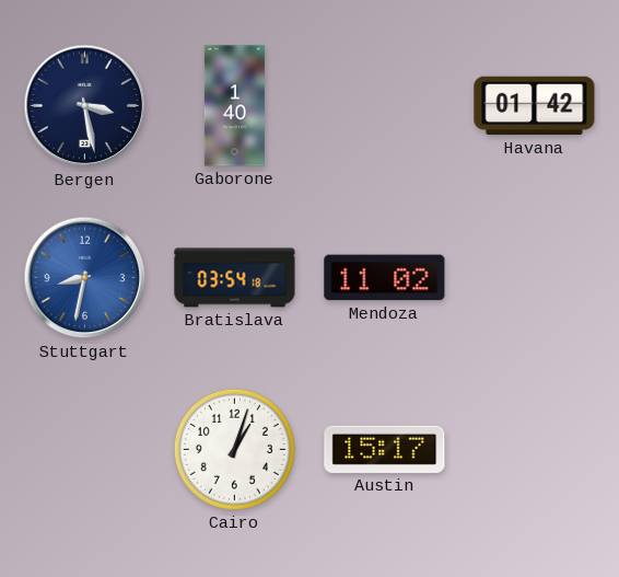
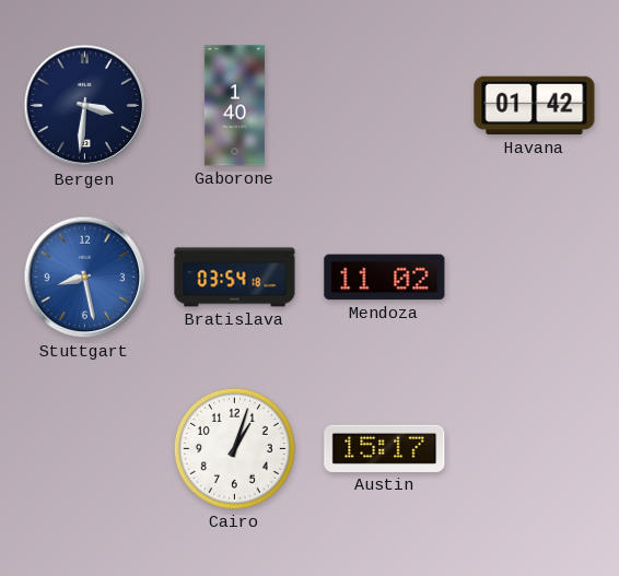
Bergen: 3:28 -> 3:31
Stuttgart: 8:32 -> 8:28
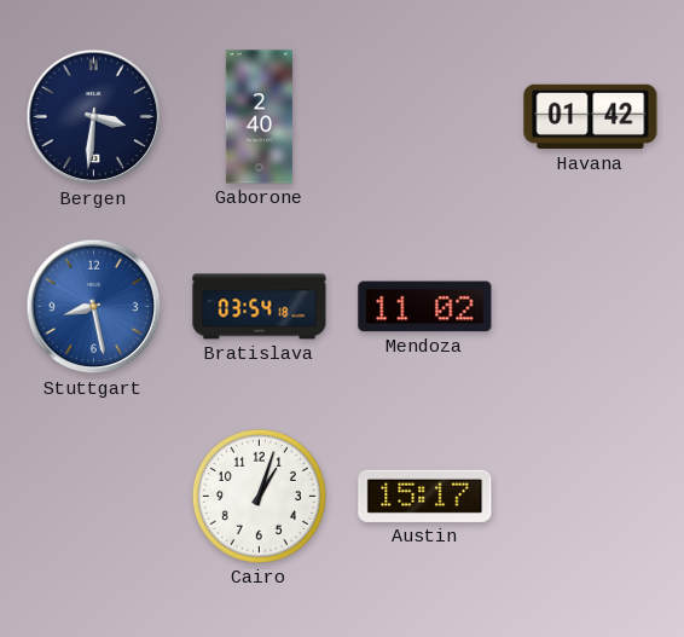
Gaborone: 1:40 -> 2:40
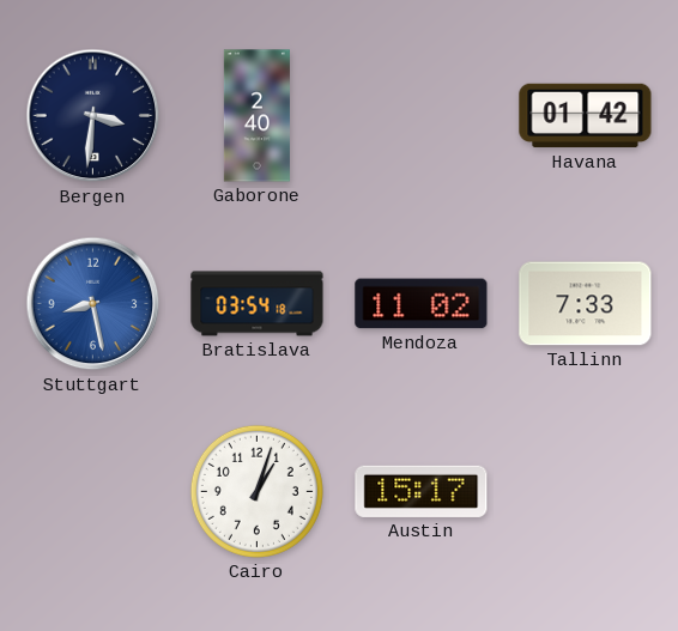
Tallinn: none -> 7:33
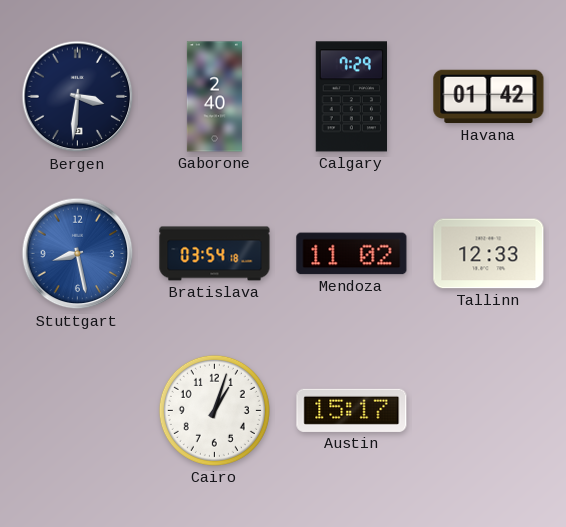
Calgary: none -> 7:29
Tallinn: 7:33 -> 12:33
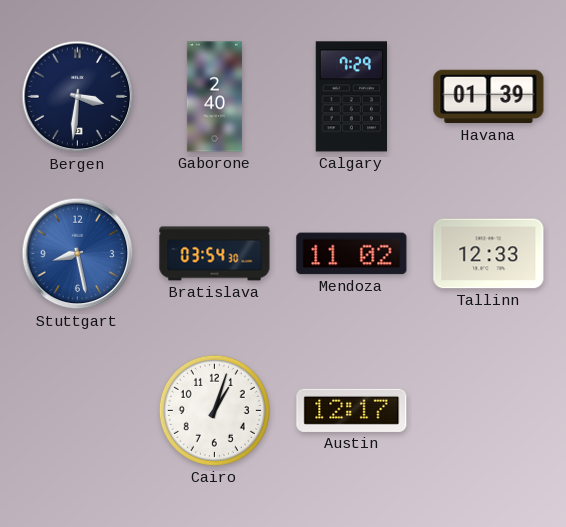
Havana: 01:42 -> 01:39
Bratislava: 03:54:18 -> 03:54:30
Austin: 15:17 -> 12:17
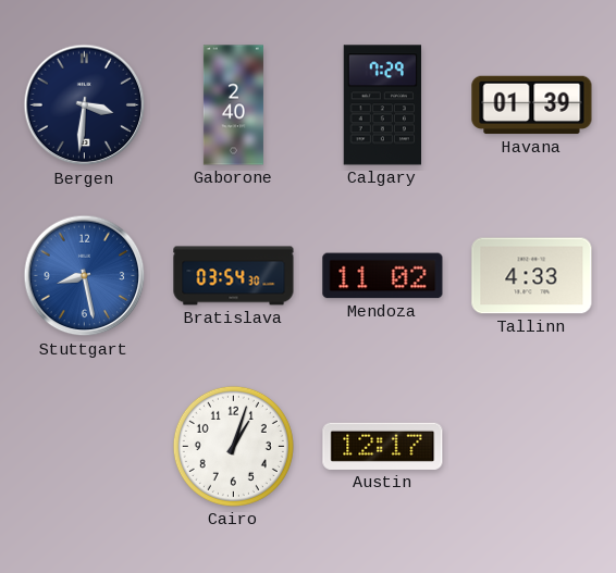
Tallinn: 12:33 -> 4:33
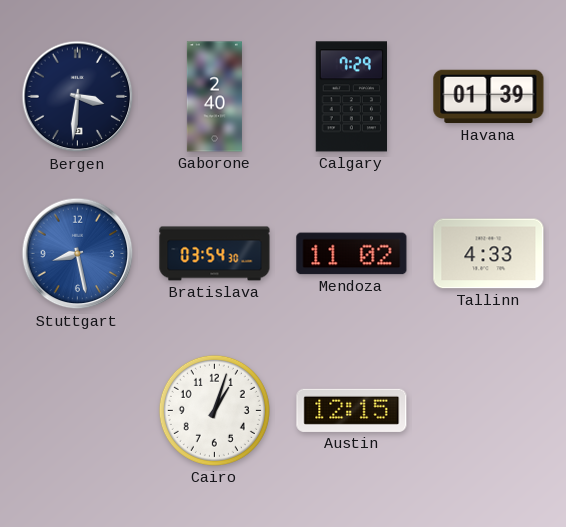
Austin: 12:17 -> 12:15
